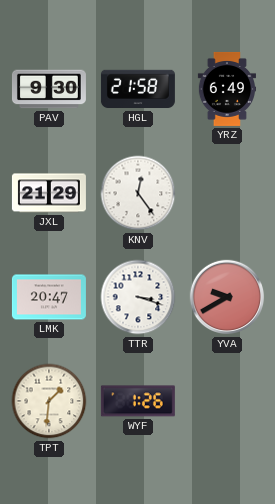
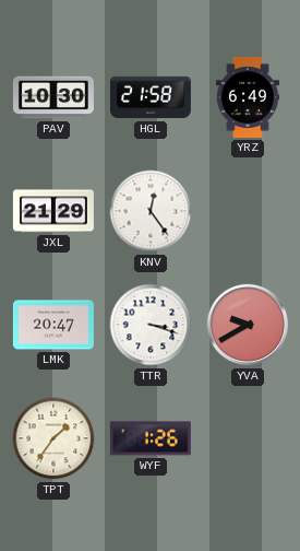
PAV: 9:30 -> 10:30
TPT: 1:31 -> 1:36
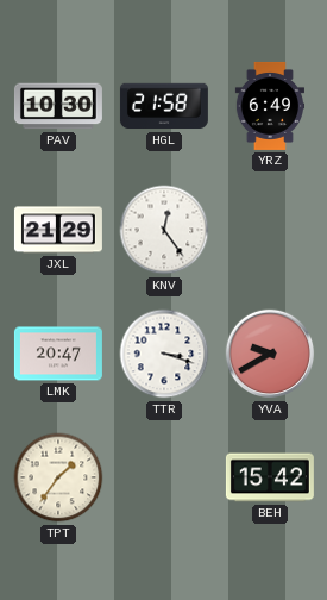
WYF: 1:26 -> none
BEH: none -> 15:42
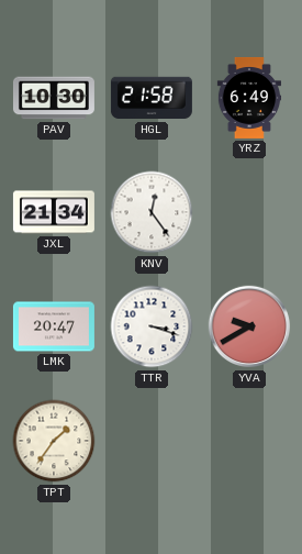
JXL: 21:29 -> 21:34
BEH: 15:42 -> none
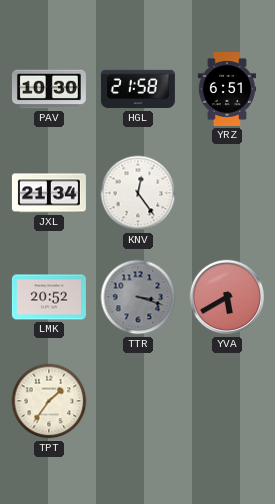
YRZ: 6:49 -> 6:51
LMK: 20:47 -> 20:52
TTR dial: white -> grey
YVA: 9:40 -> 5:40
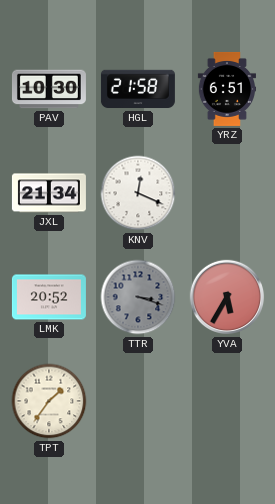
KNV: 12:24 -> 12:19
YVA: 5:40 -> 5:35
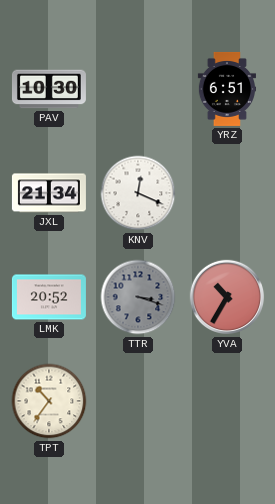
HGL: 21:58 -> none
YVA: 5:35 -> 10:35
TPT: 1:36 -> 10:36
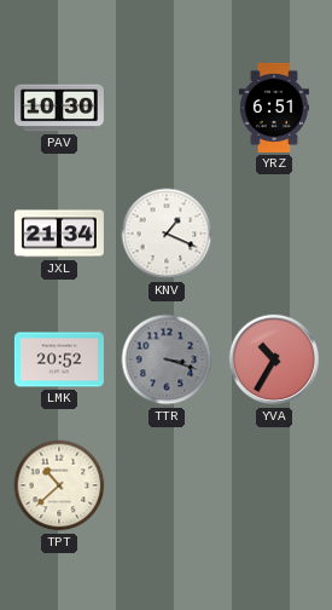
KNV: 12:19 -> 1:19
TPT: 10:36 -> 10:38
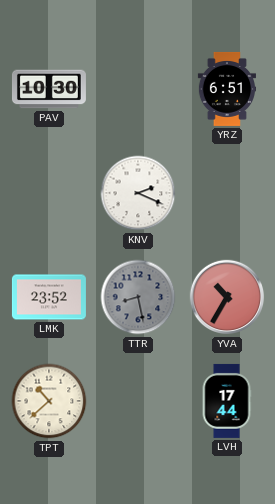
JXL: 21:34 -> none
KNV: 1:19 -> 2:19
LMK: 20:52 -> 23:52
TTR: 3:18 -> 8:28
LVH: none -> 17:44
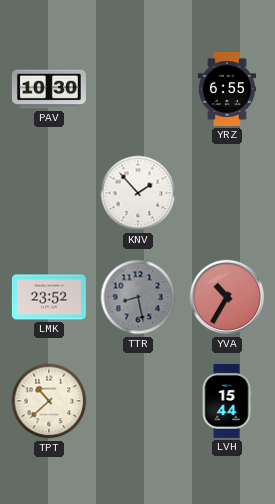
YRZ: 6:51 -> 6:55
KNV: 2:19 -> 1:53
LVH: 17:44 -> 15:44
